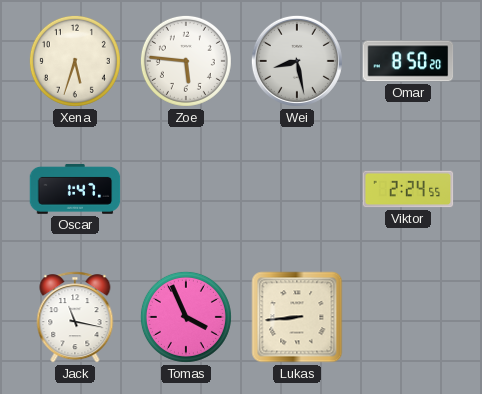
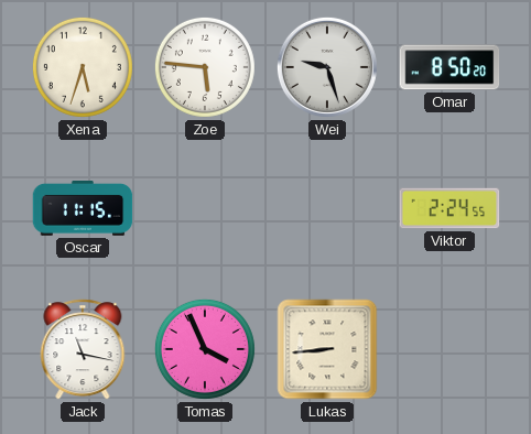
Wei: 8:28 -> 9:27
Oscar: 1:47 -> 11:15
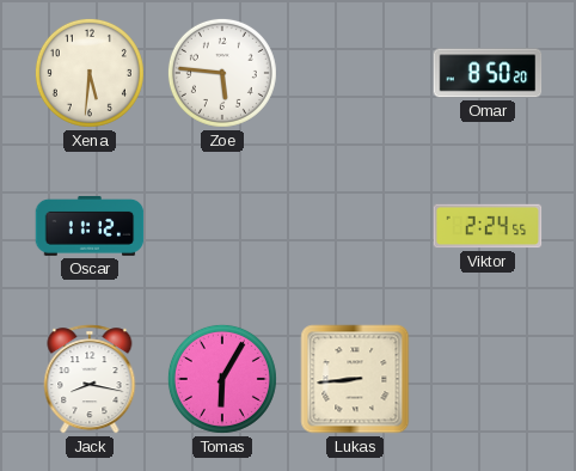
Xena: 5:33 -> 5:31
Wei: 9:27 -> none
Oscar: 11:15 -> 11:12
Jack: 11:17 -> 8:17
Tomas: 3:56 -> 6:05
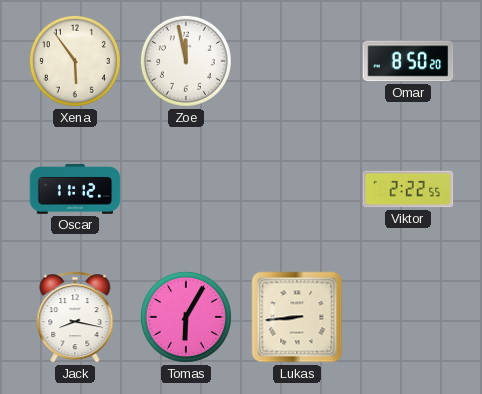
Xena: 5:31 -> 5:54
Zoe: 5:46 -> 11:58
Viktor: 2:24 -> 2:22
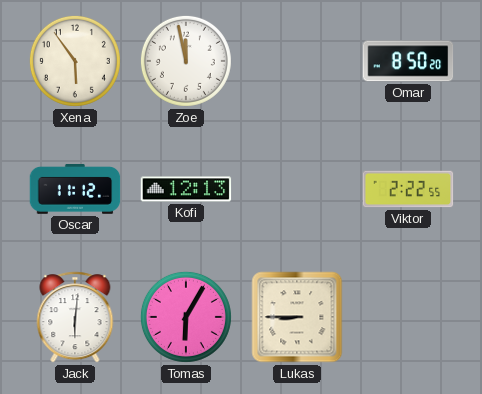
Kofi: none -> 12:13
Jack: 8:17 -> 6:01
Lukas: 8:44 -> 8:45
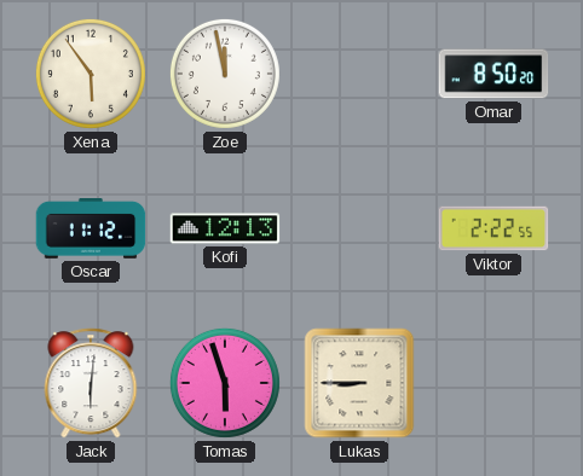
Tomas: 6:05 -> 5:57
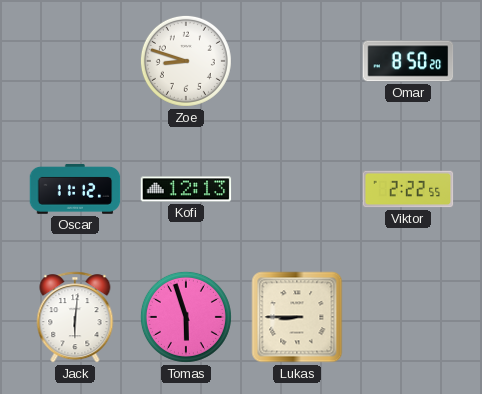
Xena: 5:54 -> none
Zoe: 11:58 -> 8:48
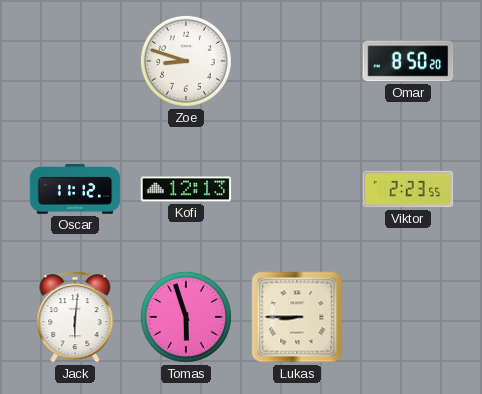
Viktor: 2:22 -> 2:23
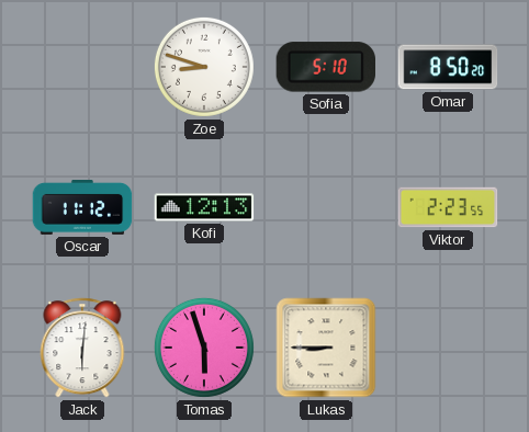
Sofia: none -> 5:10
